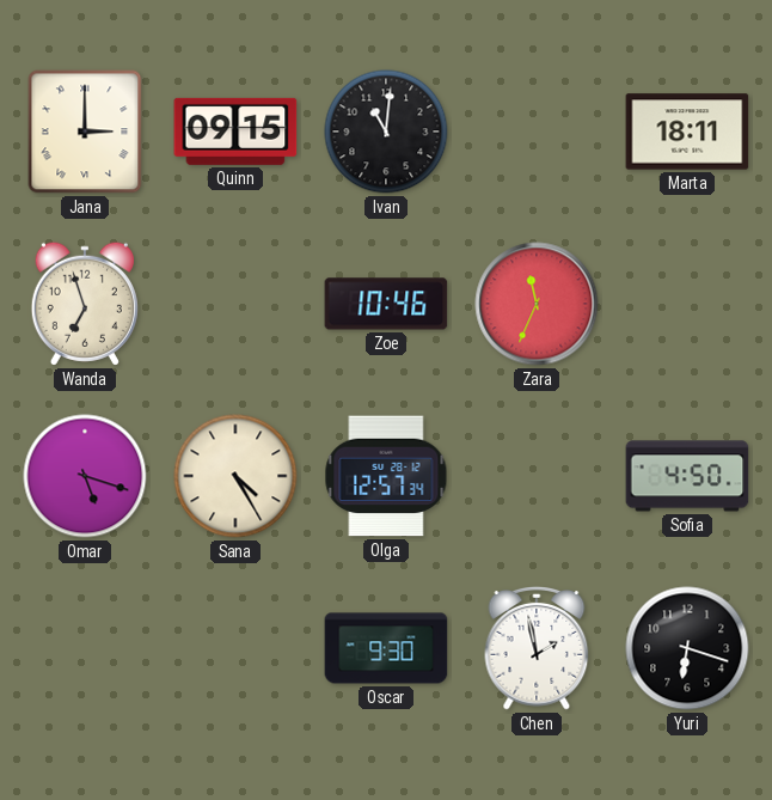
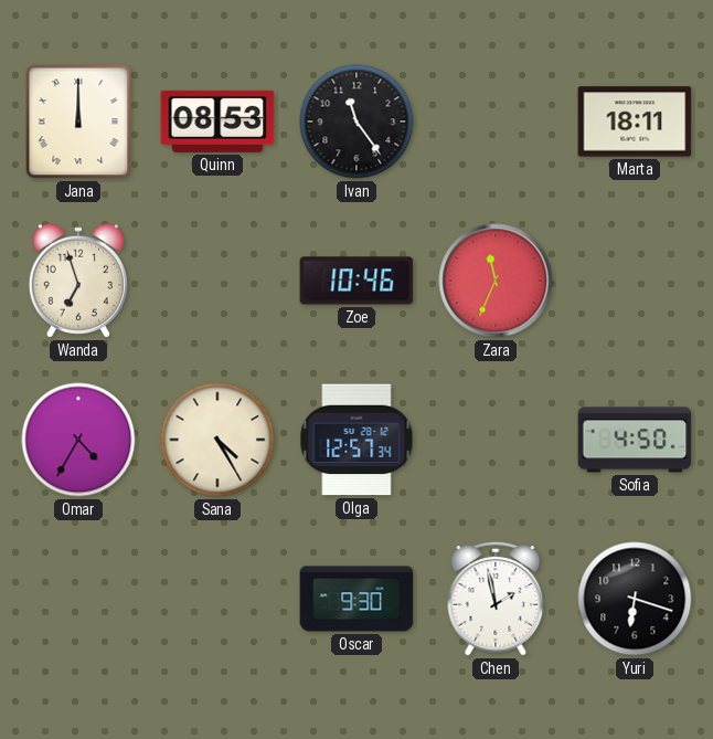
Jana: 3:00 -> 12:00
Quinn: 09:15 -> 08:53
Ivan: 11:01 -> 11:24
Omar: 5:18 -> 4:35
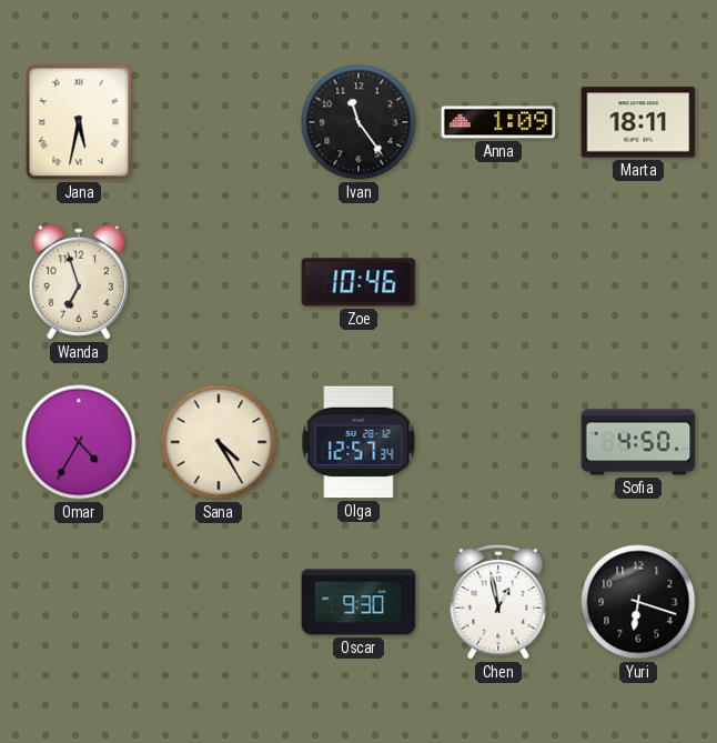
Jana: 12:00 -> 5:32
Quinn: 08:53 -> none
Anna: none -> 1:09
Zara: 11:34 -> none
Chen: 1:58 -> 12:58
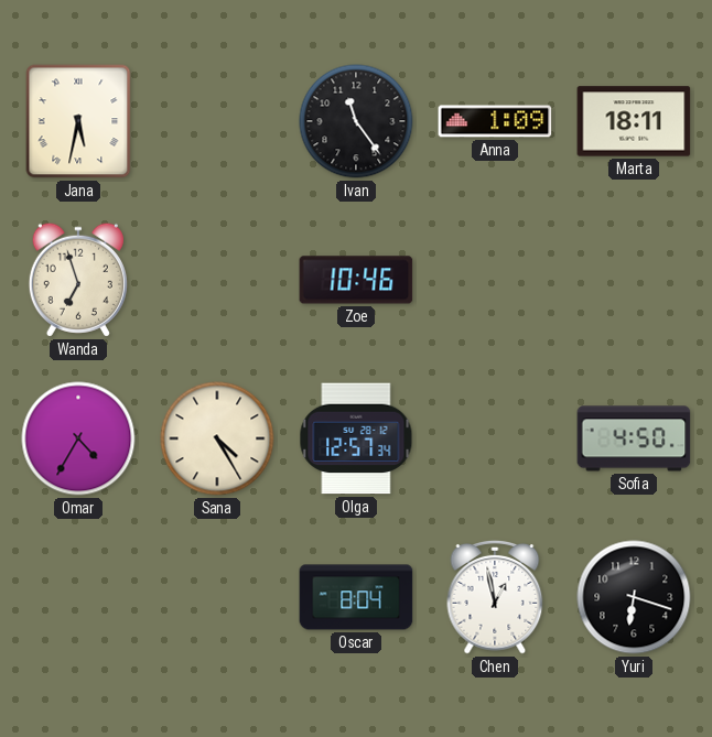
Oscar: 9:30 -> 8:04
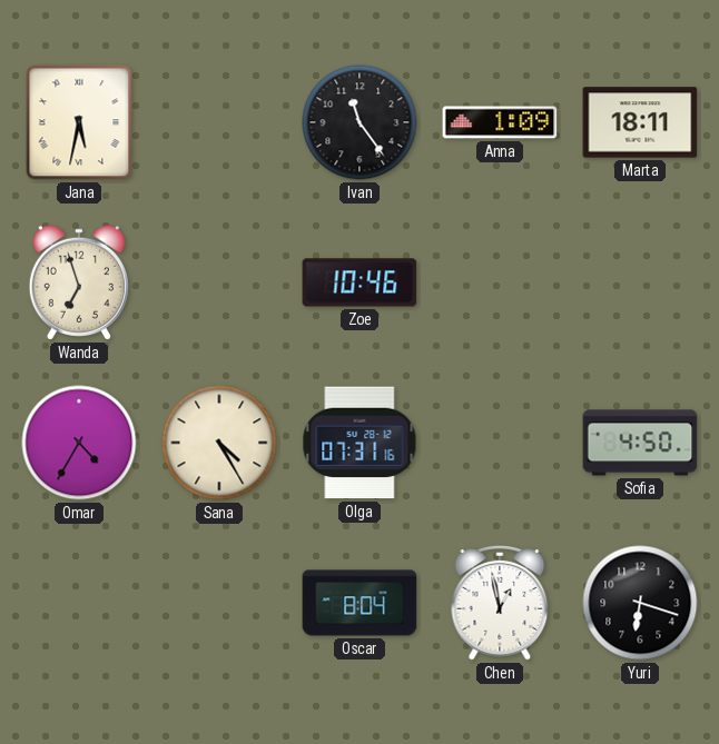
Olga: 12:57 -> 07:31
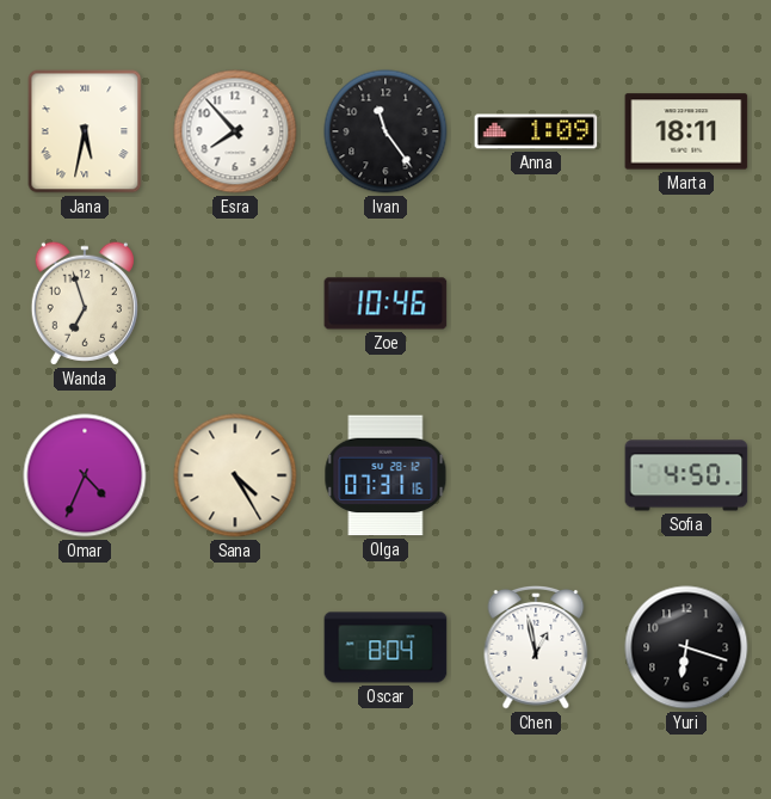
Esra: none -> 7:53
Omar: 4:35 -> 4:34
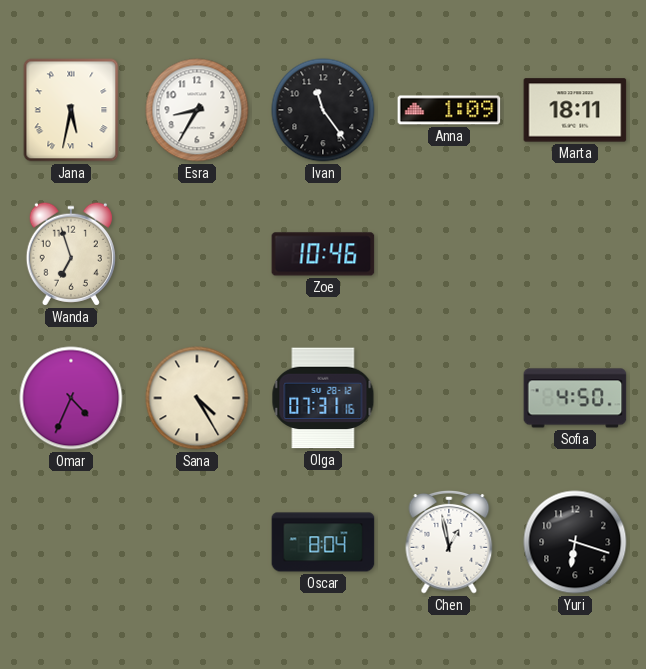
Esra: 7:53 -> 8:35
